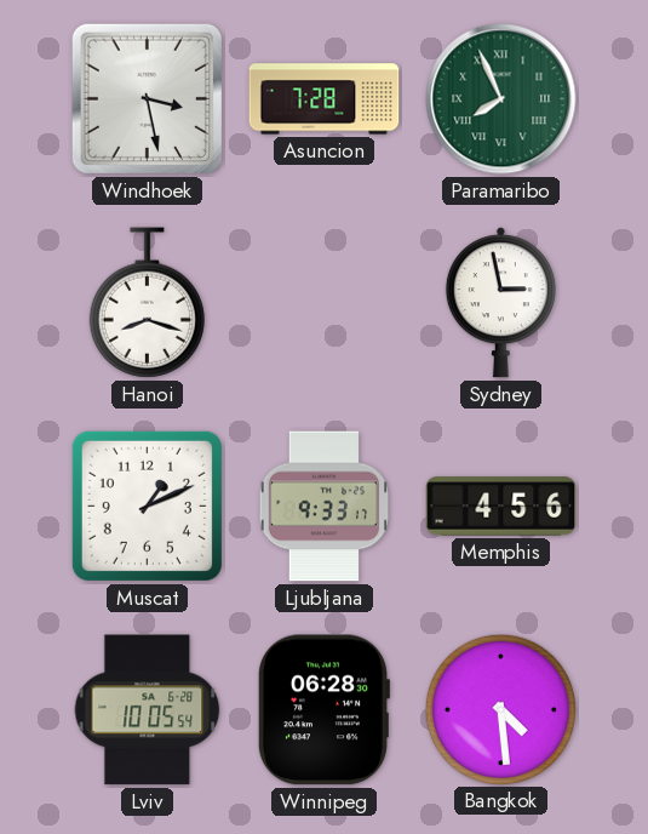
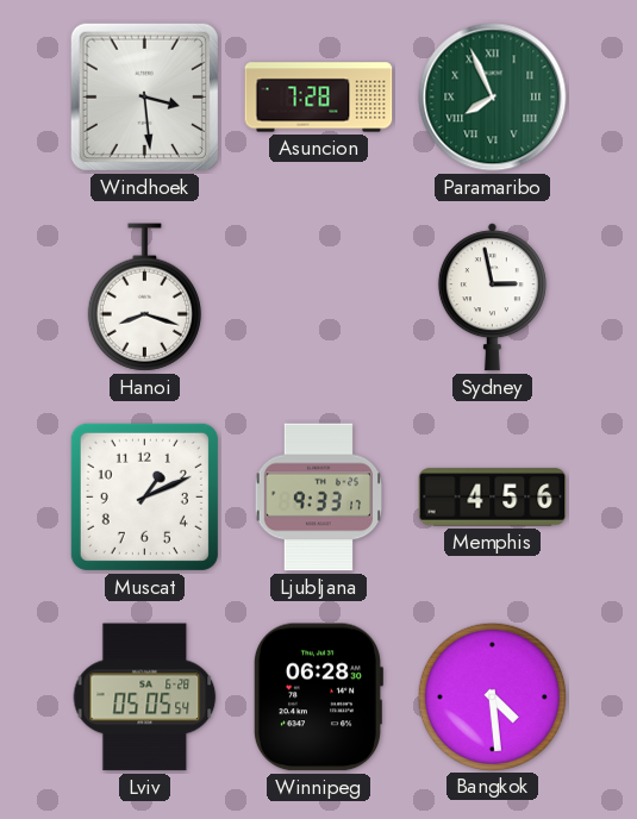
Windhoek: 3:28 -> 3:29
Lviv: 10:05 -> 05:05
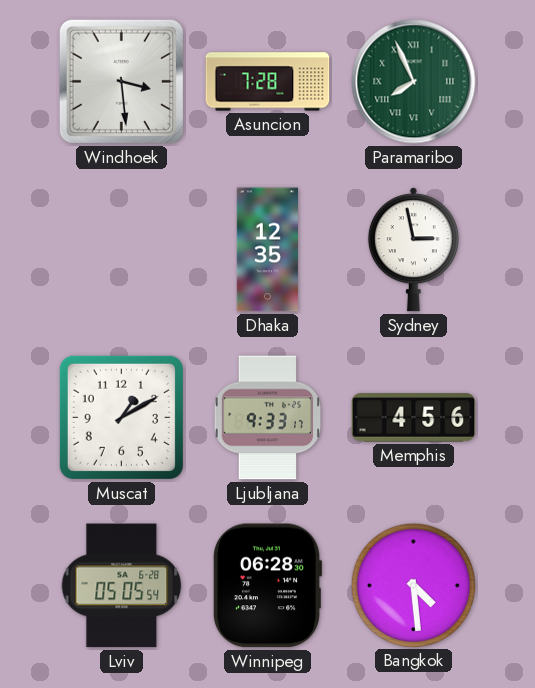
Hanoi: 8:18 -> none
Dhaka: none -> 12:35
Muscat: 1:11 -> 1:10
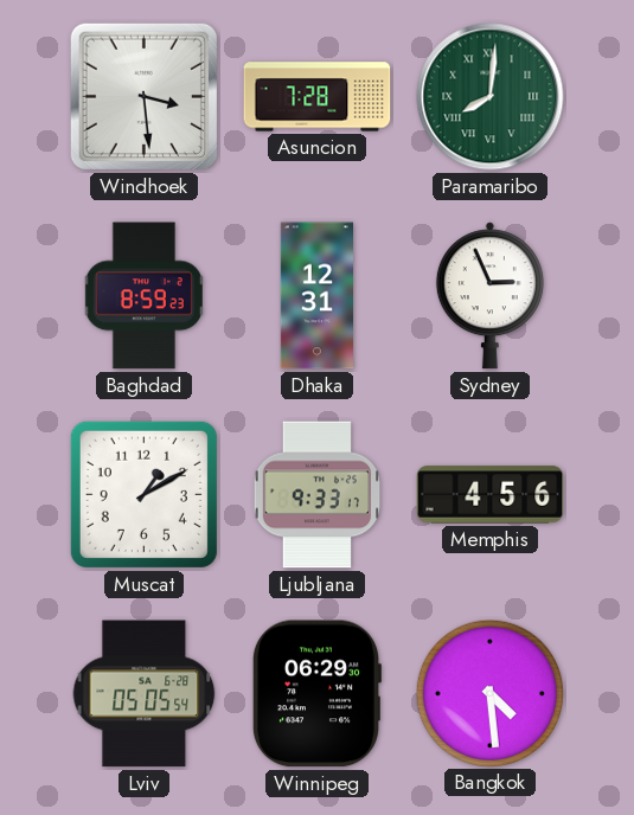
Paramaribo: 7:56 -> 8:01
Baghdad: none -> 8:59
Dhaka: 12:35 -> 12:31
Sydney: 2:58 -> 2:56
Winnipeg: 06:28 -> 06:29
